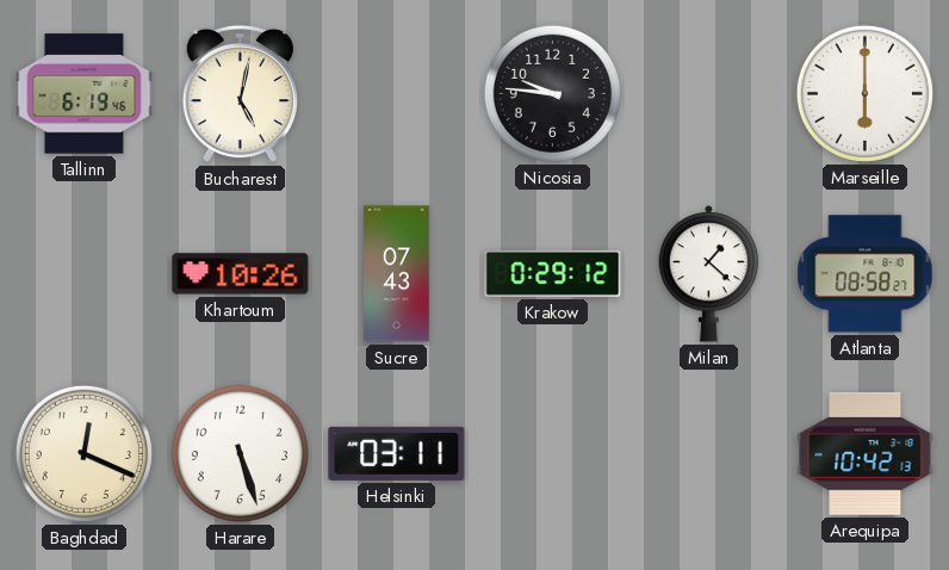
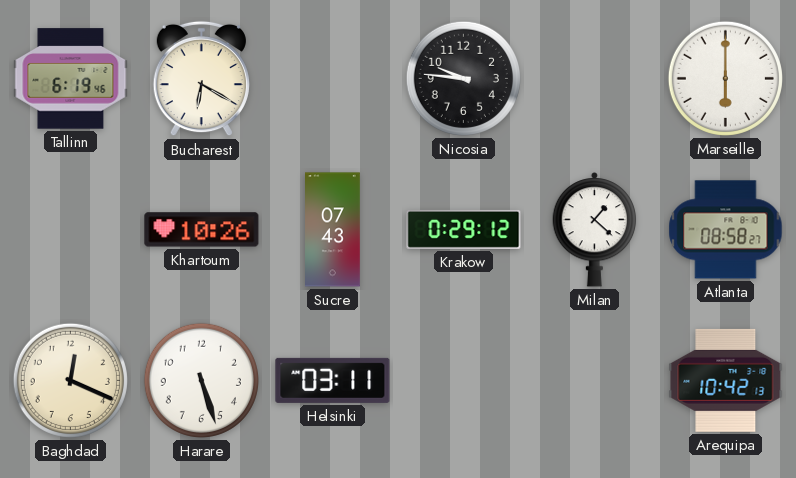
Bucharest: 5:02 -> 6:20
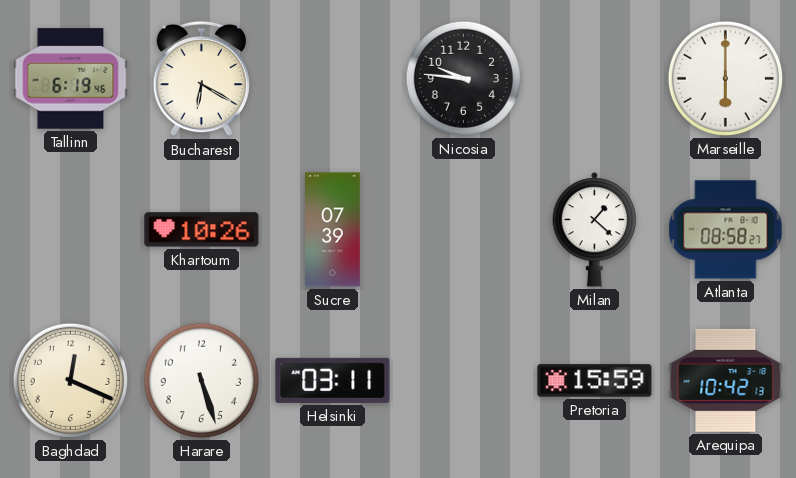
Sucre: 07:43 -> 07:39
Krakow: 0:29 -> none
Pretoria: none -> 15:59
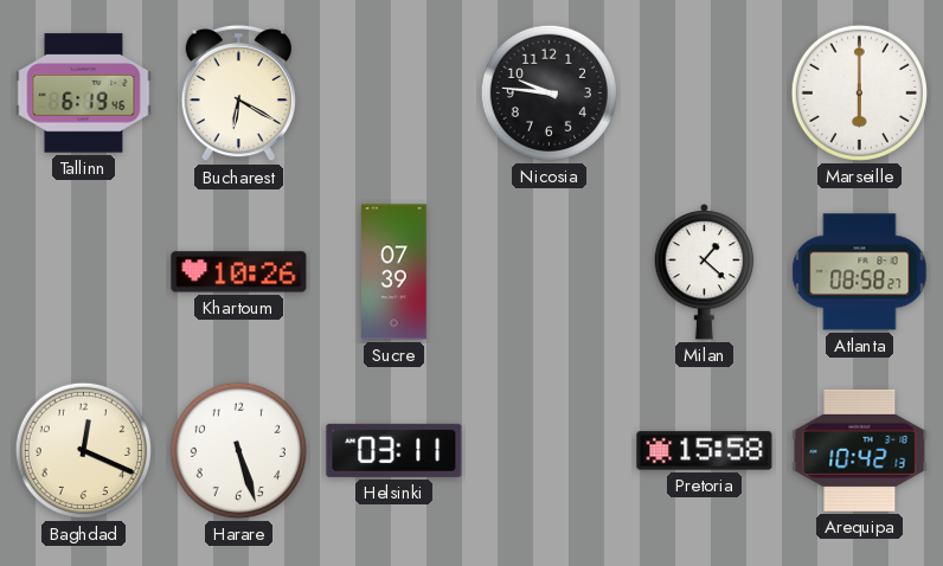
Pretoria: 15:59 -> 15:58
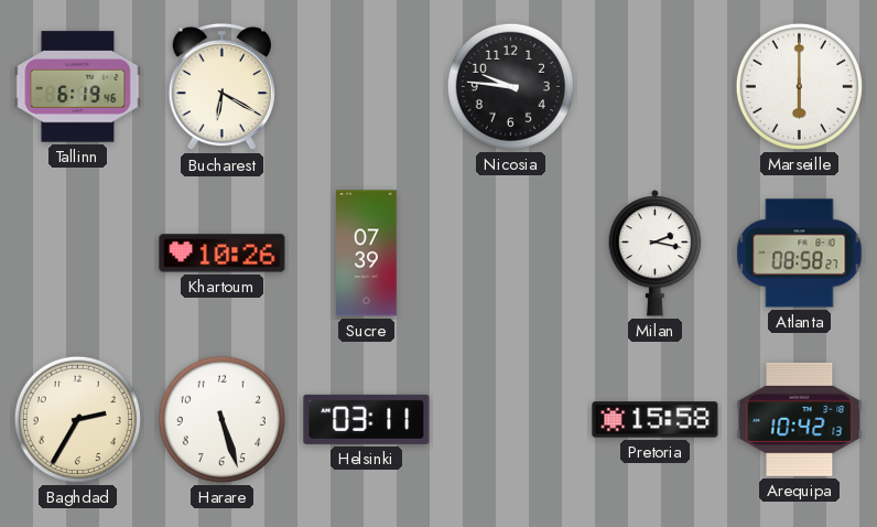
Milan: 1:22 -> 2:17
Baghdad: 12:19 -> 2:35
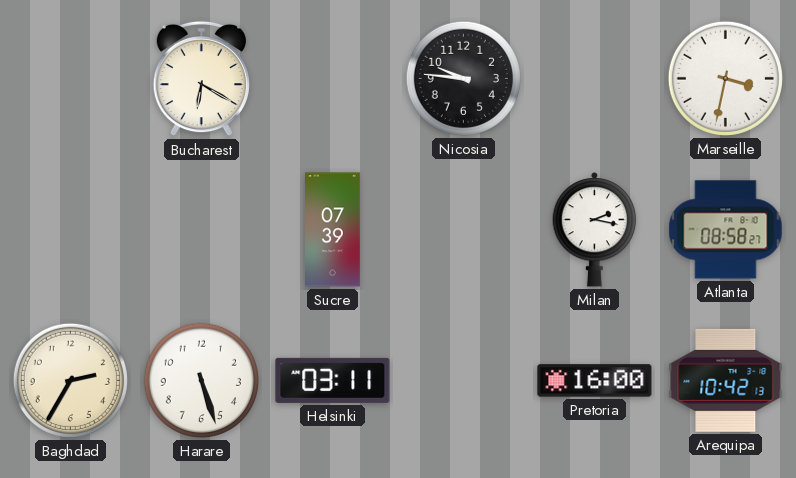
Tallinn: 6:19 -> none
Marseille: 6:00 -> 3:32
Khartoum: 10:26 -> none
Pretoria: 15:58 -> 16:00
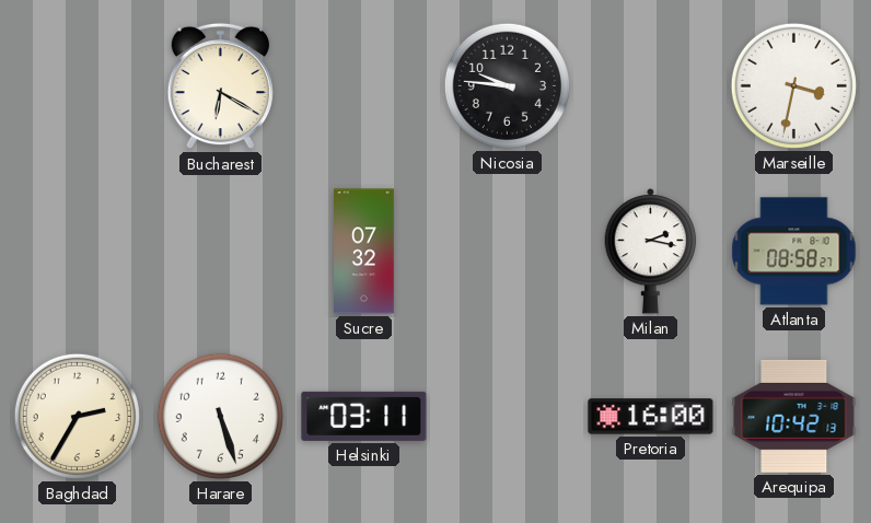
Sucre: 07:39 -> 07:32
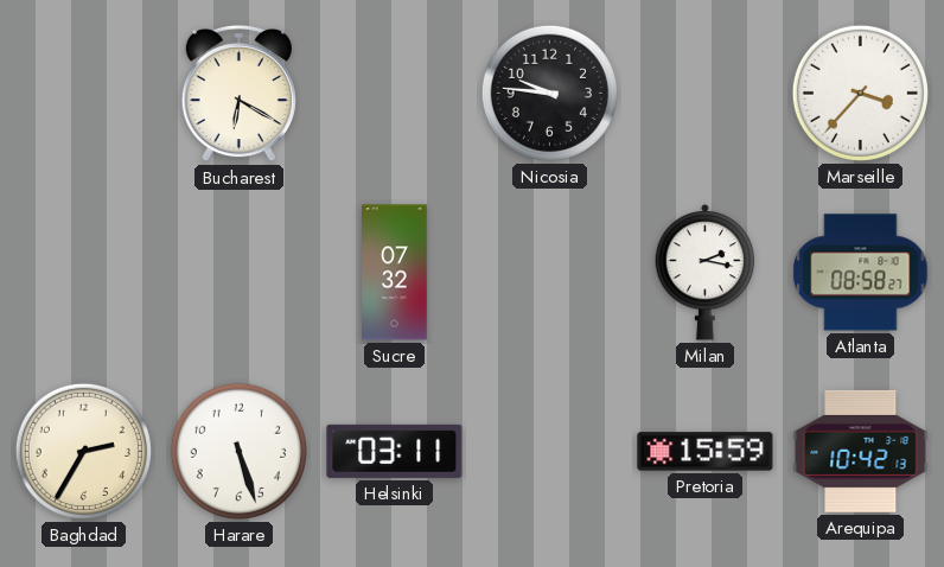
Marseille: 3:32 -> 3:37
Pretoria: 16:00 -> 15:59
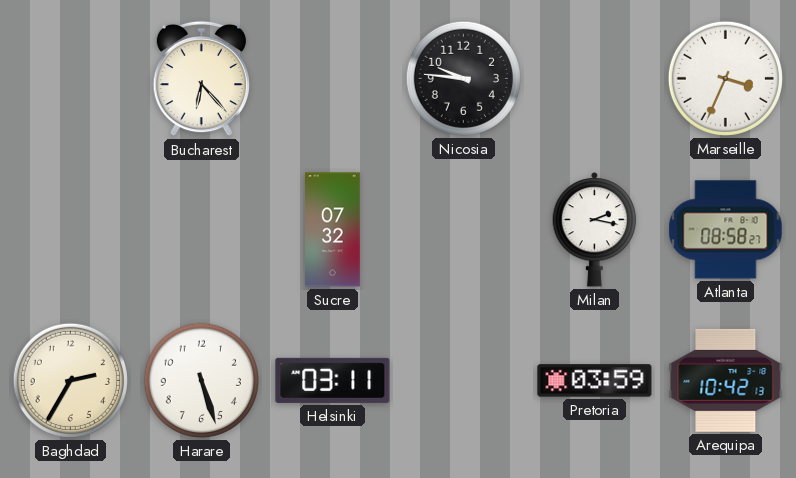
Bucharest: 6:20 -> 6:23
Marseille: 3:37 -> 3:34
Pretoria: 15:59 -> 03:59
